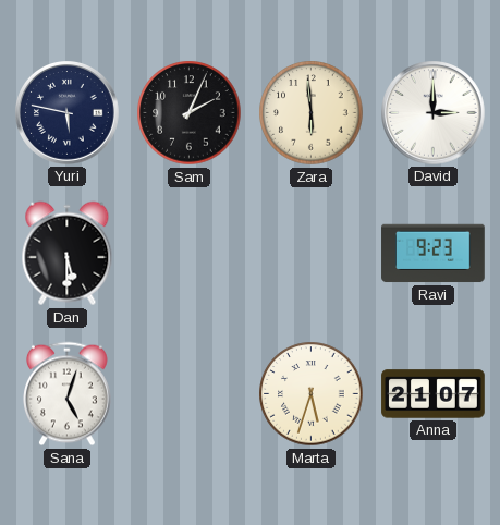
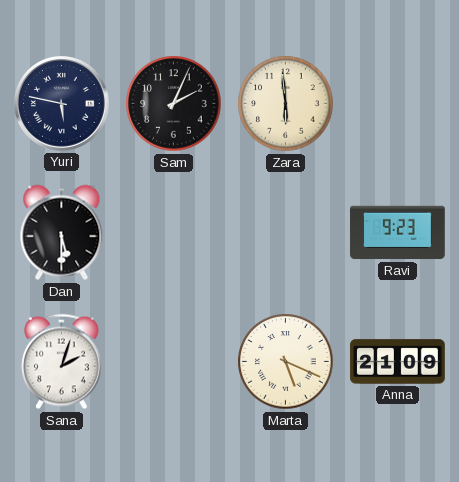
David: 3:00 -> none
Sana: 5:03 -> 2:03
Marta: 5:33 -> 5:19
Anna: 21:07 -> 21:09
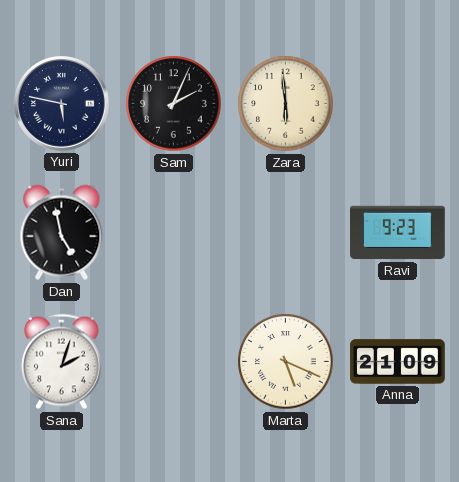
Dan: 5:30 -> 4:58
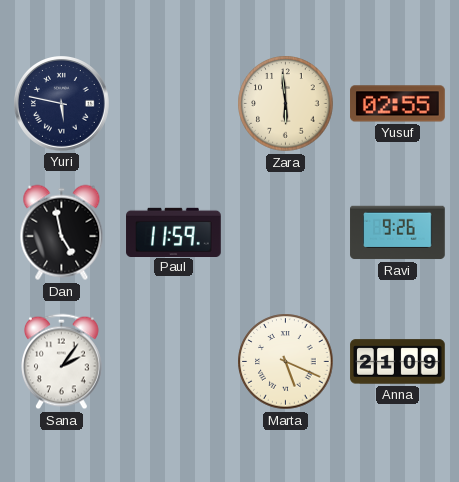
Sam: 2:04 -> none
Yusuf: none -> 02:55
Paul: none -> 11:59
Ravi: 9:23 -> 9:26
Sana: 2:03 -> 2:06
